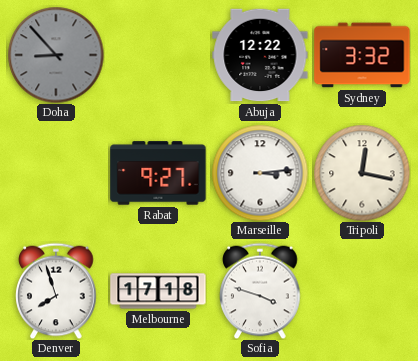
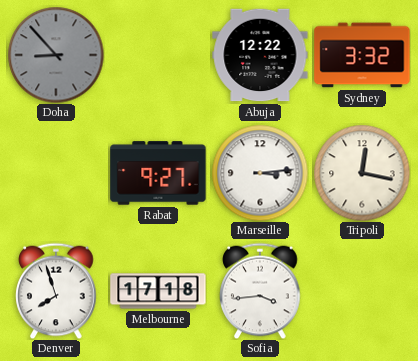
Sofia: 3:48 -> 3:44
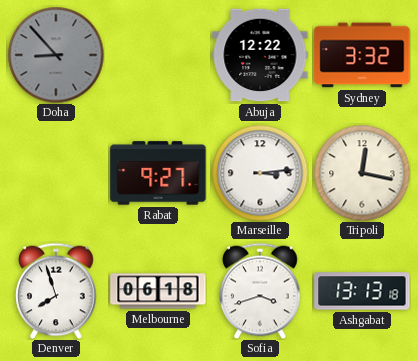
Melbourne: 17:18 -> 06:18
Sofia: 3:44 -> 3:42
Ashgabat: none -> 13:13
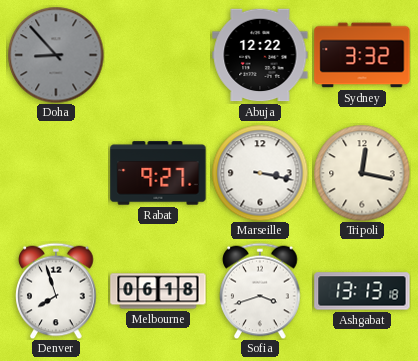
Marseille: 3:14 -> 3:17
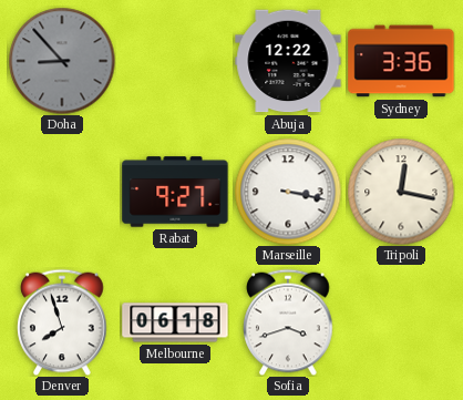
Sydney: 3:32 -> 3:36
Ashgabat: 13:13 -> none
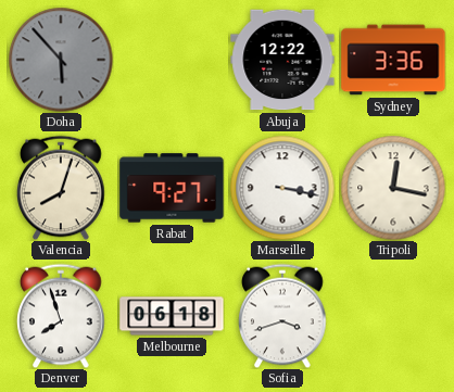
Doha: 8:53 -> 5:53
Valencia: none -> 8:03
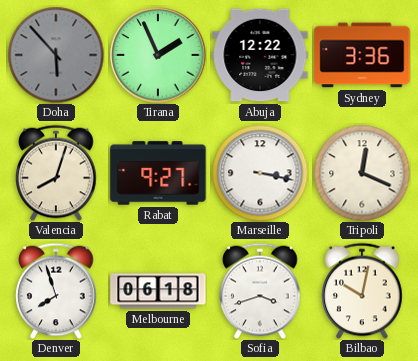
Tirana: none -> 1:56
Tripoli: 12:17 -> 12:19
Bilbao: none -> 10:02
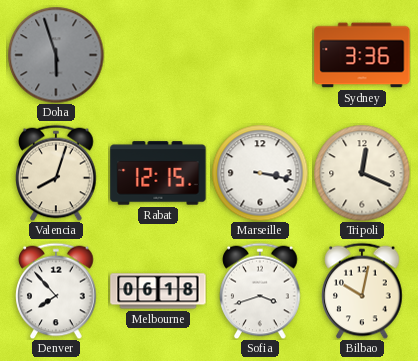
Doha: 5:53 -> 5:57
Tirana: 1:56 -> none
Abuja: 12:22 -> none
Rabat: 9:27 -> 12:15
Denver: 7:57 -> 7:53
